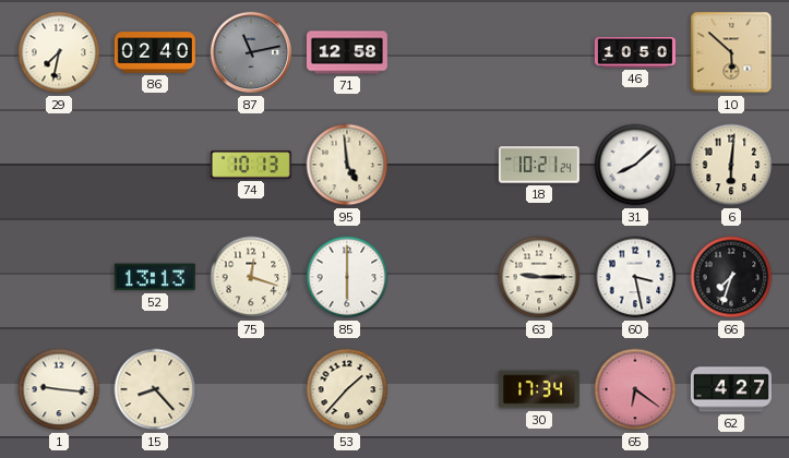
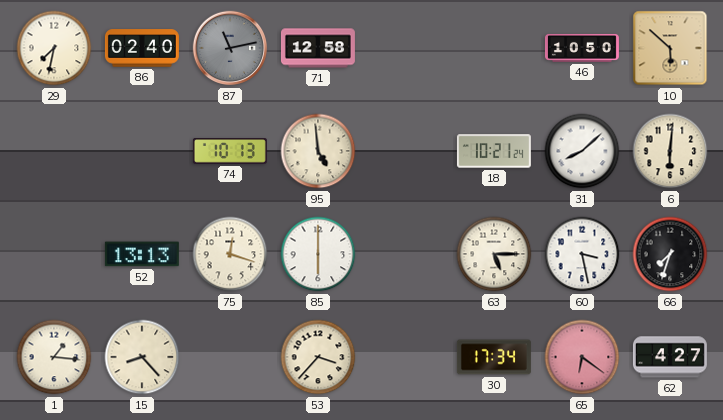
63: 9:15 -> 5:15
1: 9:16 -> 1:16
53: 1:37 -> 3:37
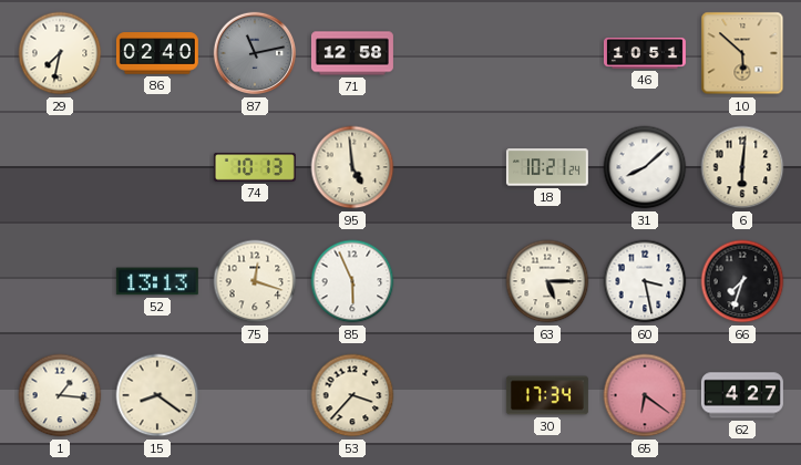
46: 10:50 -> 10:51
85: 6:00 -> 5:56
15: 8:23 -> 8:21
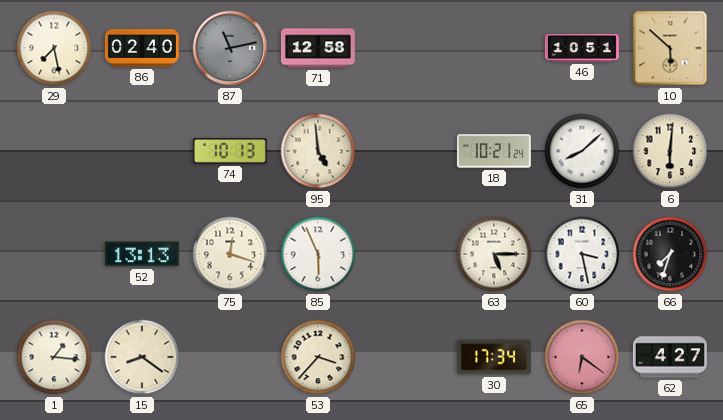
29: 7:32 -> 7:28
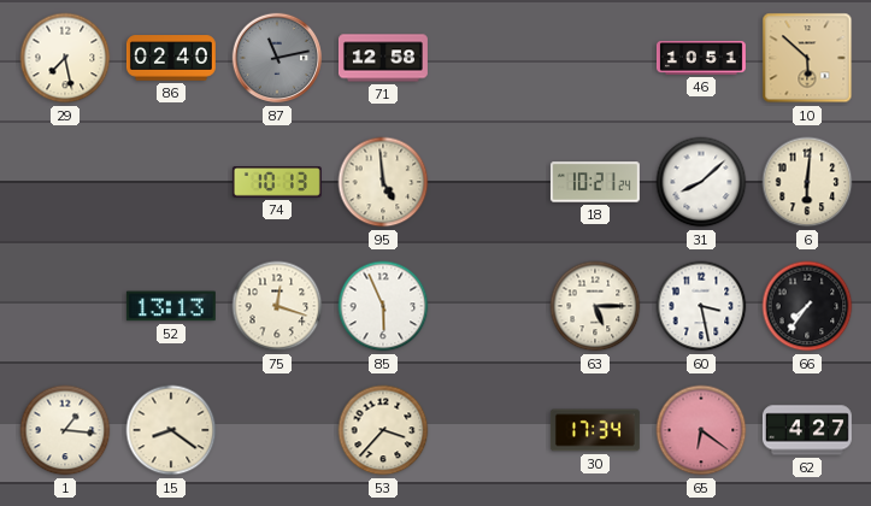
66: 7:33 -> 7:36
